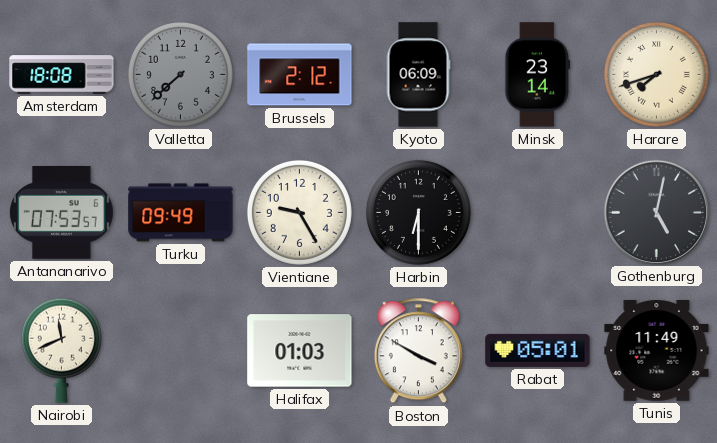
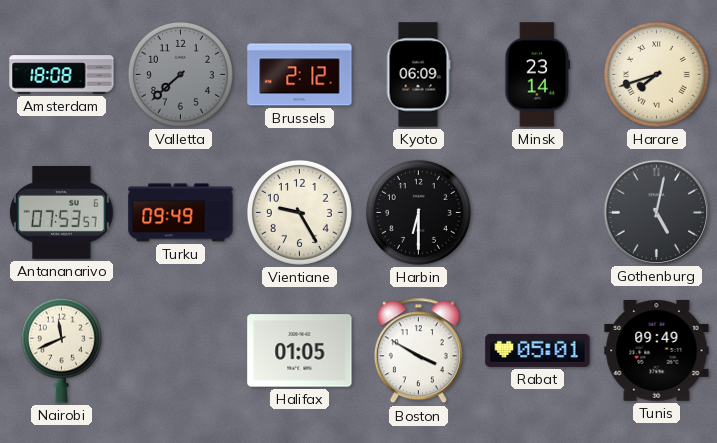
Halifax: 01:03 -> 01:05
Tunis: 11:49 -> 09:49
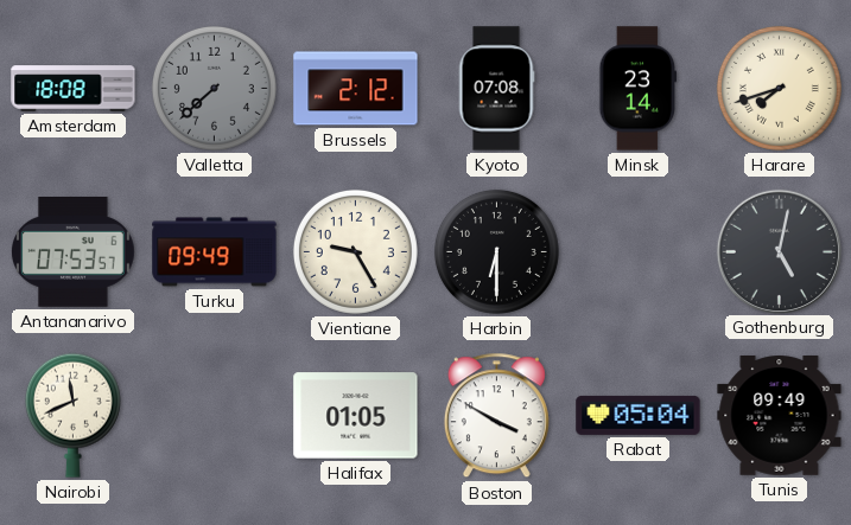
Kyoto: 06:09 -> 07:08
Rabat: 05:01 -> 05:04
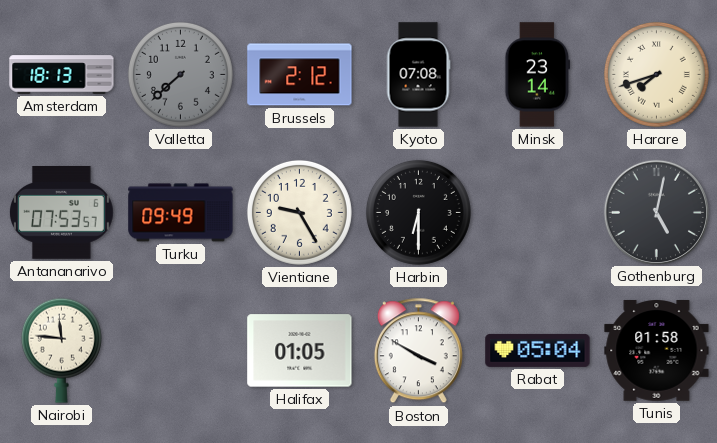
Amsterdam: 18:08 -> 18:13
Nairobi: 11:41 -> 11:46
Tunis: 09:49 -> 01:58
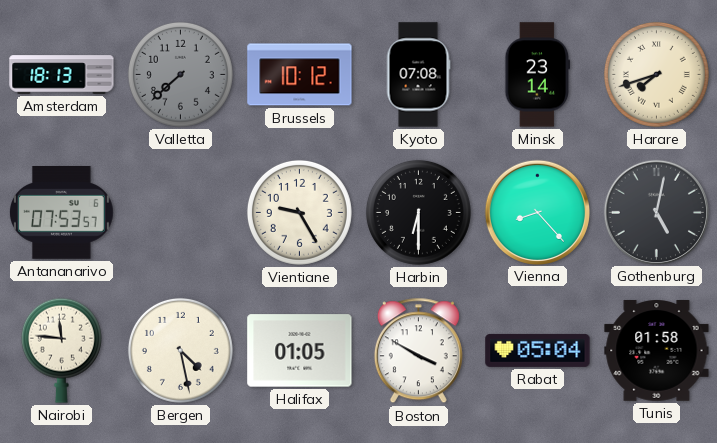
Brussels: 2:12 -> 10:12
Turku: 09:49 -> none
Vienna: none -> 8:23
Bergen: none -> 4:28
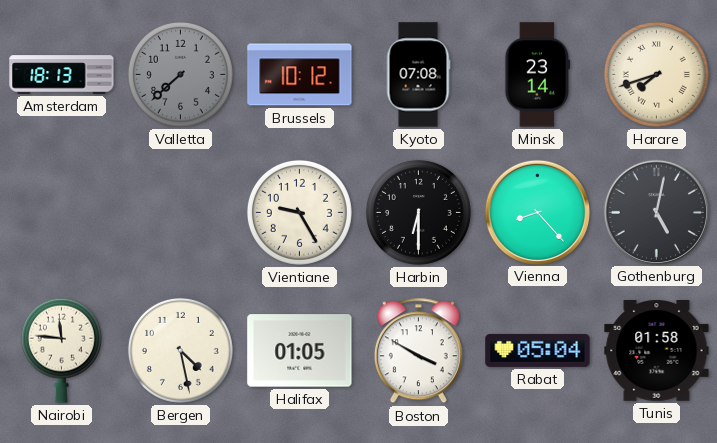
Antananarivo: 07:53 -> none
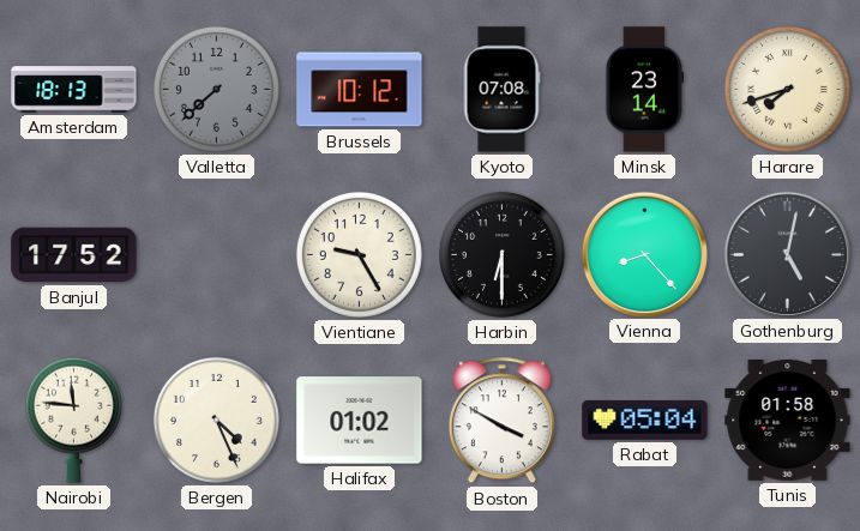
Banjul: none -> 17:52
Bergen: 4:28 -> 4:26
Halifax: 01:05 -> 01:02
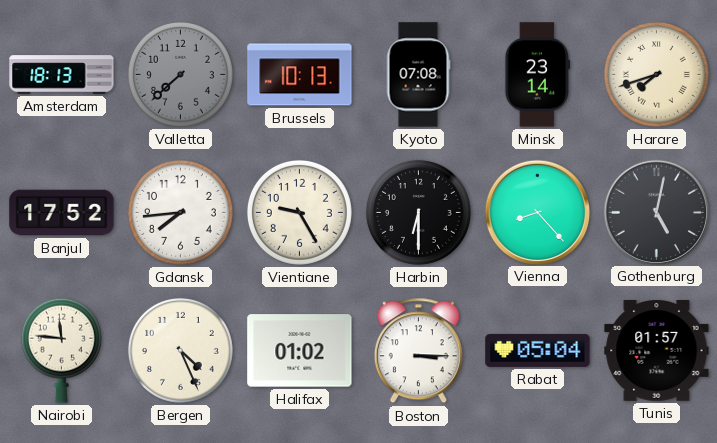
Brussels: 10:12 -> 10:13
Gdansk: none -> 7:44
Boston: 3:50 -> 3:15
Tunis: 01:58 -> 01:57
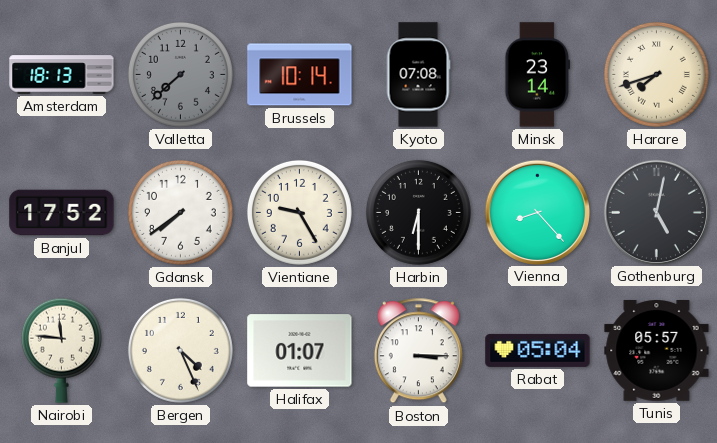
Brussels: 10:13 -> 10:14
Gdansk: 7:44 -> 7:39
Halifax: 01:02 -> 01:07
Tunis: 01:57 -> 05:57
